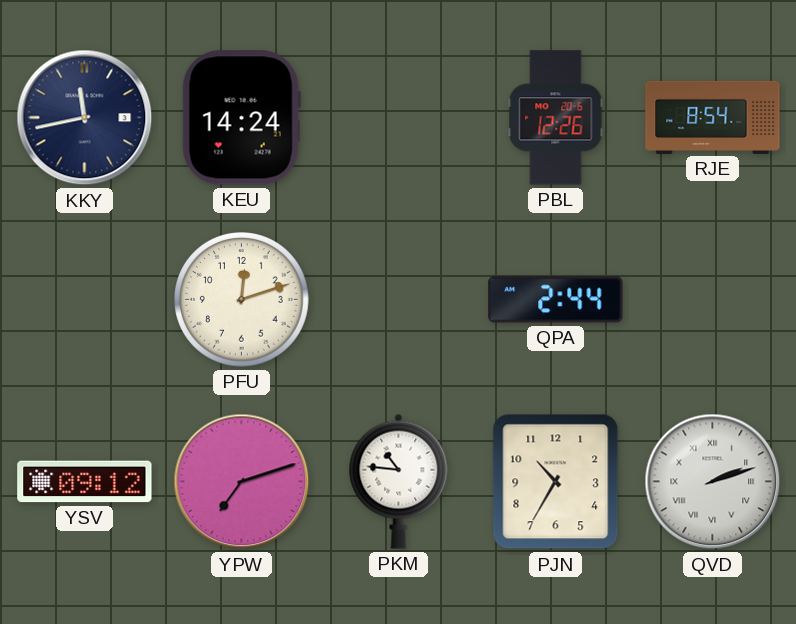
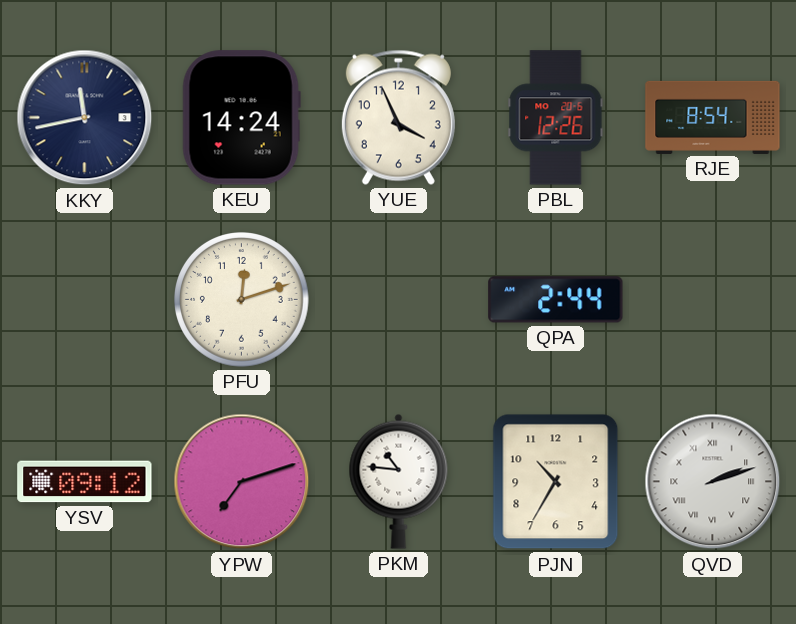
YUE: none -> 3:56
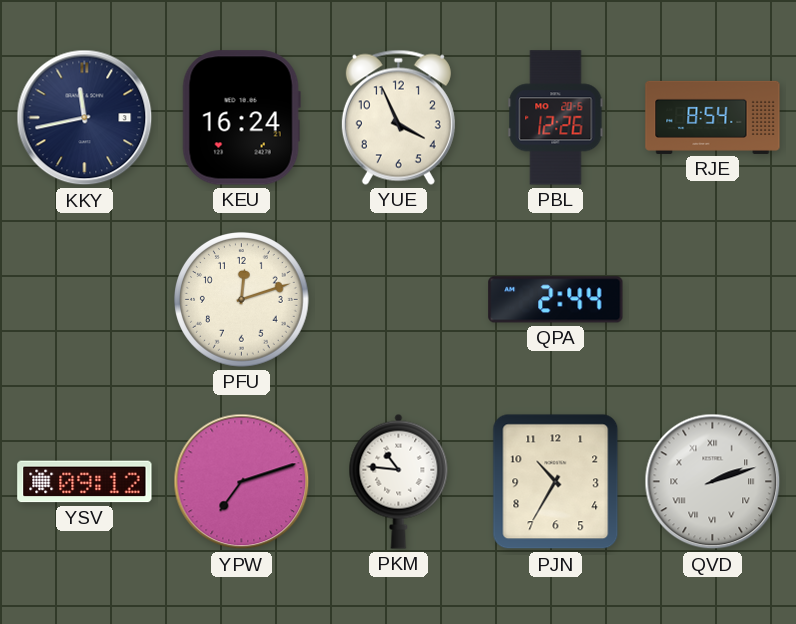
KEU: 14:24 -> 16:24
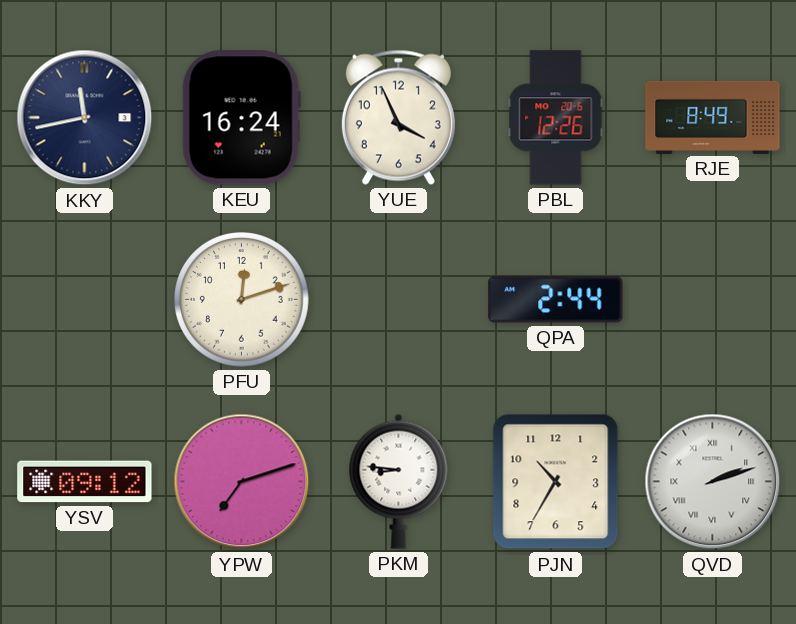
RJE: 8:54 -> 8:49
PKM: 10:46 -> 8:46
